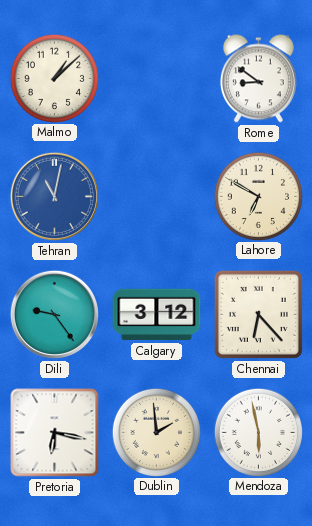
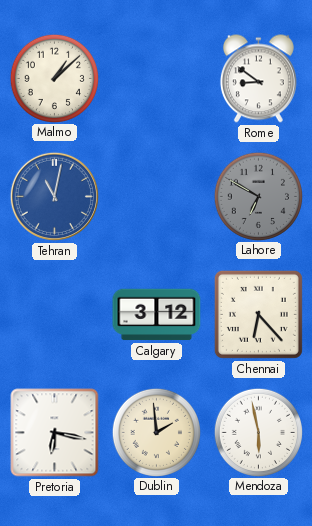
Lahore dial: cream -> grey
Dili: 9:24 -> none
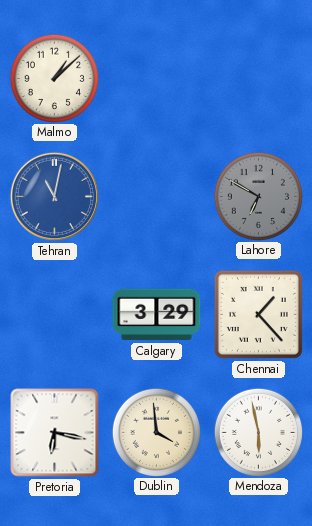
Rome: 8:51 -> none
Calgary: 3:12 -> 3:29
Chennai: 6:23 -> 1:23
Dublin: 1:59 -> 3:59
